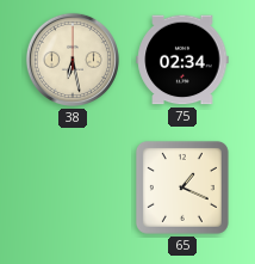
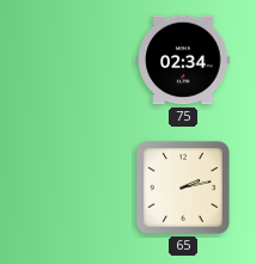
38: 6:28 -> none
65: 1:19 -> 2:13
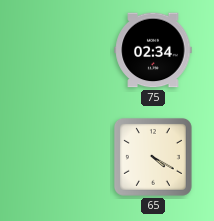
65: 2:13 -> 4:20
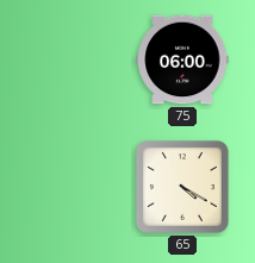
75: 02:34 -> 06:00
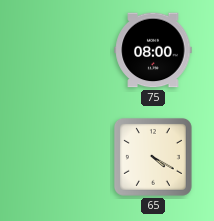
75: 06:00 -> 08:00
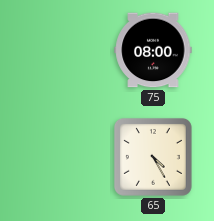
65: 4:20 -> 4:25
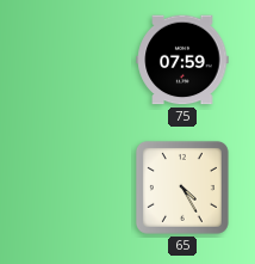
75: 08:00 -> 07:59
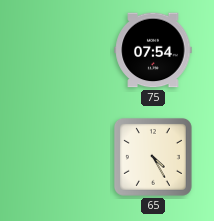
75: 07:59 -> 07:54
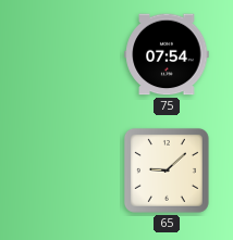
65: 4:25 -> 9:08
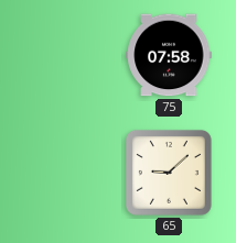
75: 07:54 -> 07:58
